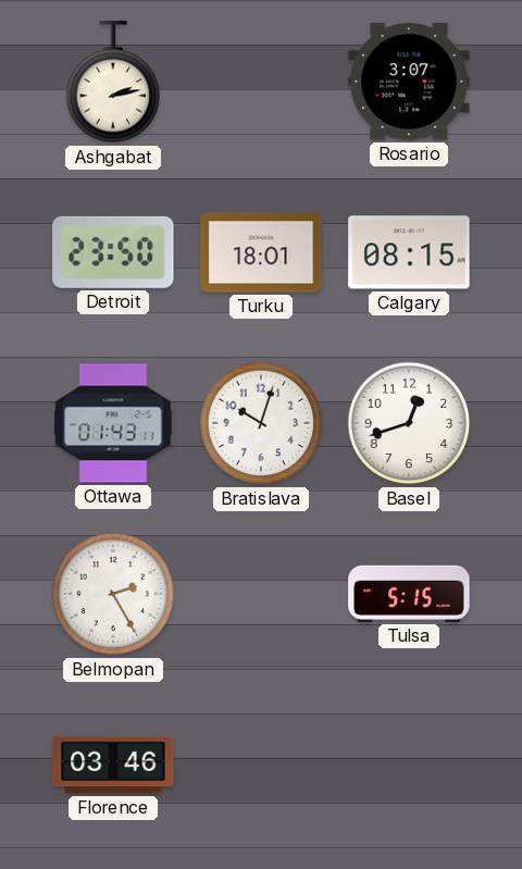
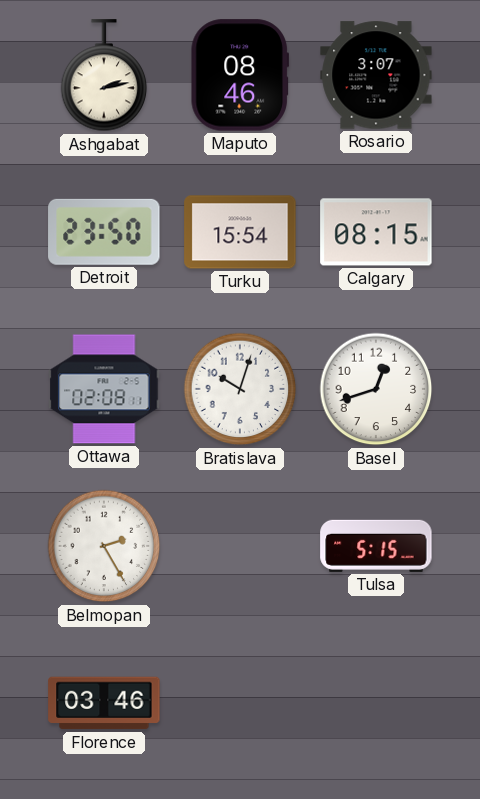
Maputo: none -> 08:46
Turku: 18:01 -> 15:54
Ottawa: 01:43 -> 02:08
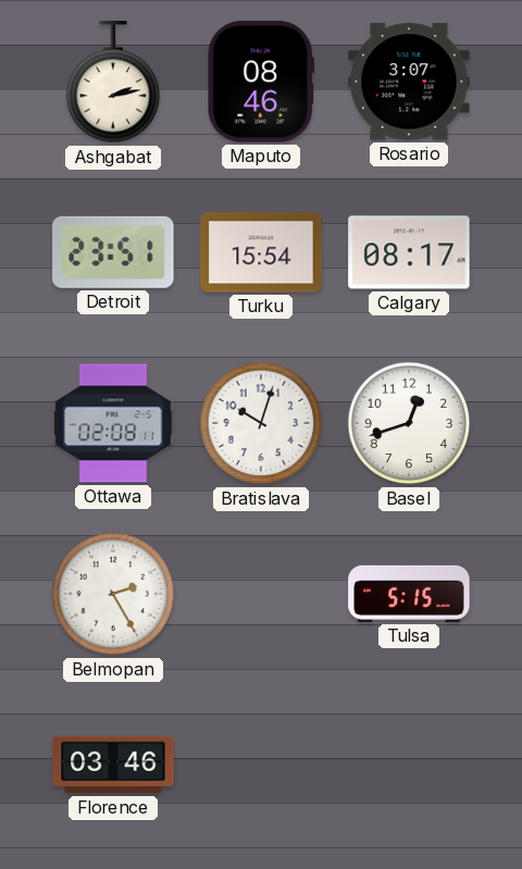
Detroit: 23:50 -> 23:51
Calgary: 08:15 -> 08:17
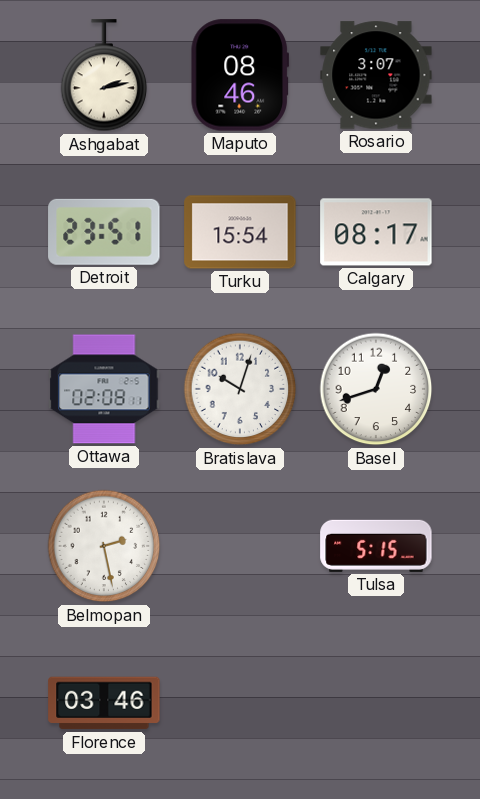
Belmopan: 2:25 -> 2:28
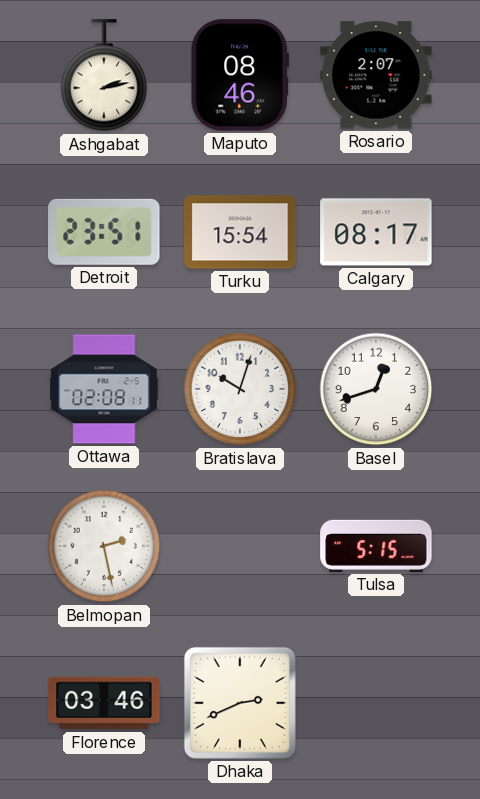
Rosario: 3:07 -> 2:07
Dhaka: none -> 2:41
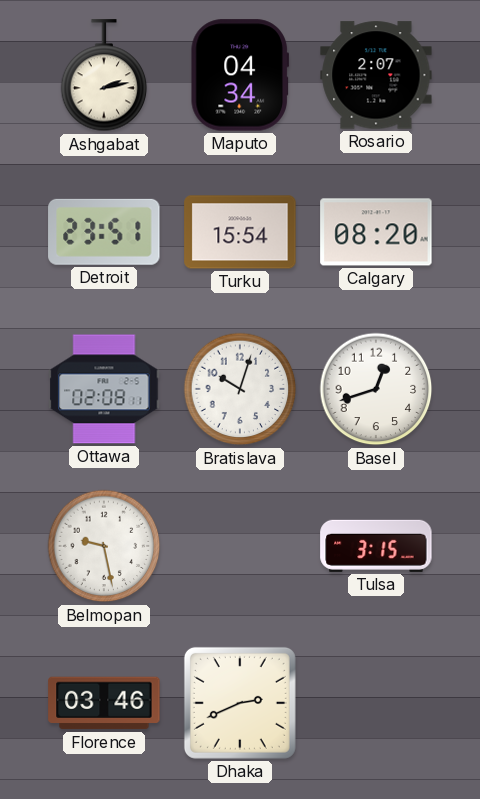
Maputo: 08:46 -> 04:34
Calgary: 08:17 -> 08:20
Belmopan: 2:28 -> 9:28
Tulsa: 5:15 -> 3:15
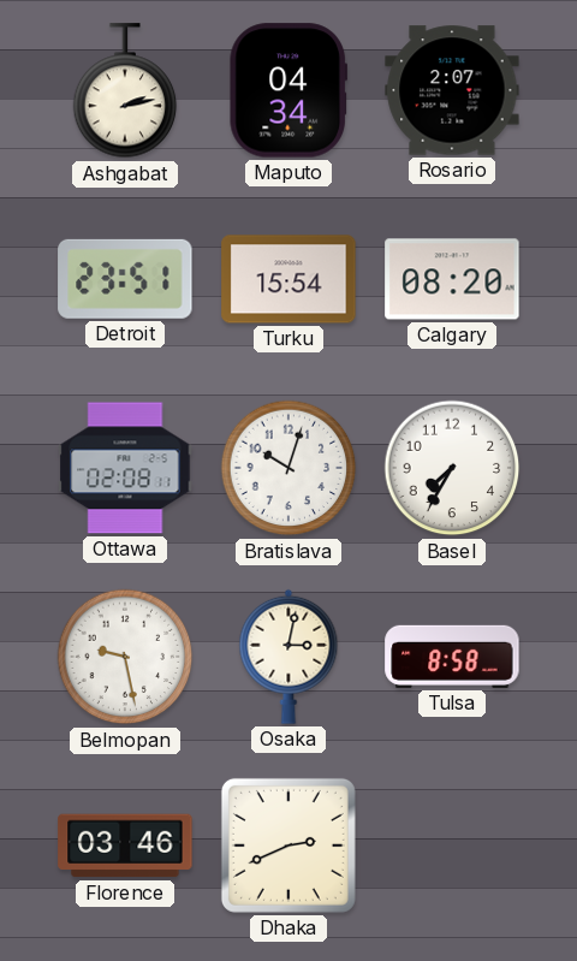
Basel: 12:42 -> 7:35
Osaka: none -> 3:02
Tulsa: 3:15 -> 8:58
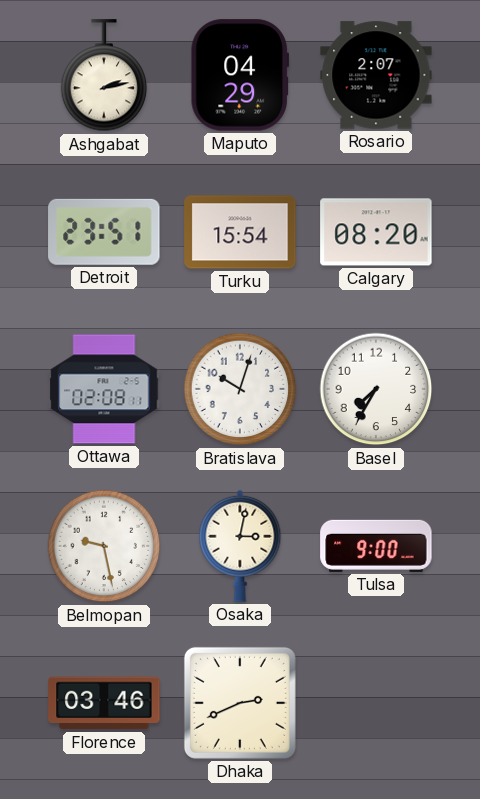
Maputo: 04:34 -> 04:29
Tulsa: 8:58 -> 9:00
